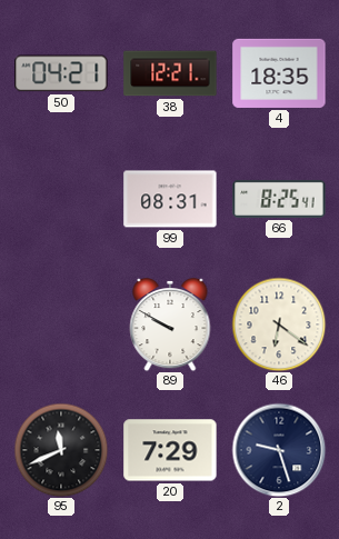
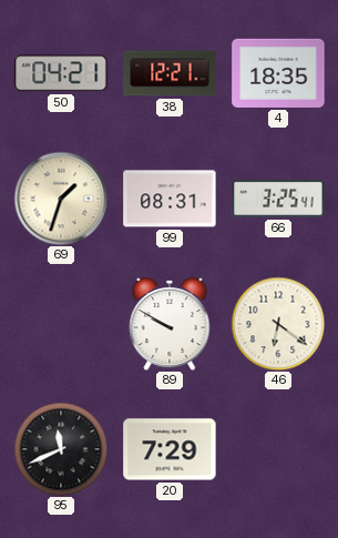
69: none -> 1:33
66: 8:25 -> 3:25
2: 9:27 -> none
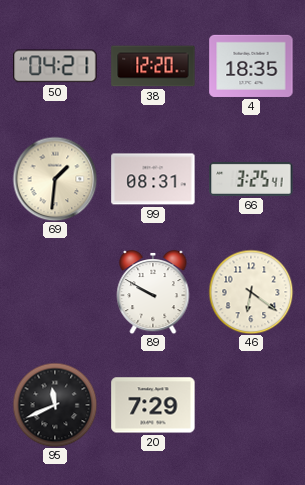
38: 12:21 -> 12:20
69: 1:33 -> 1:31
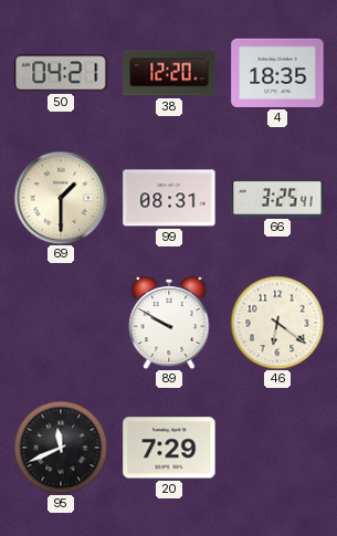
69: 1:31 -> 1:30
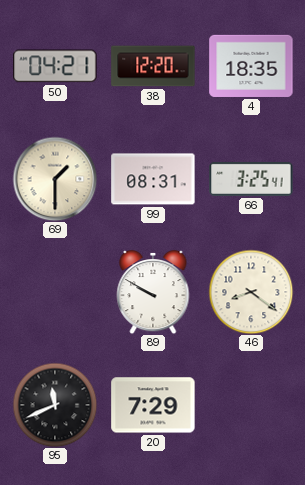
46: 6:21 -> 8:21
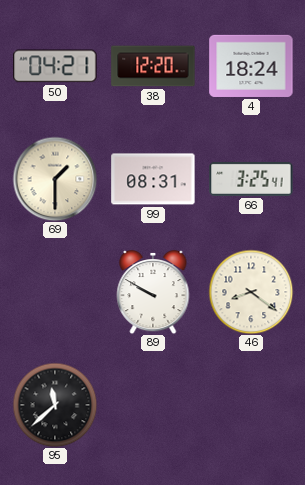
4: 18:35 -> 18:24
95: 11:41 -> 11:38
20: 7:29 -> none
